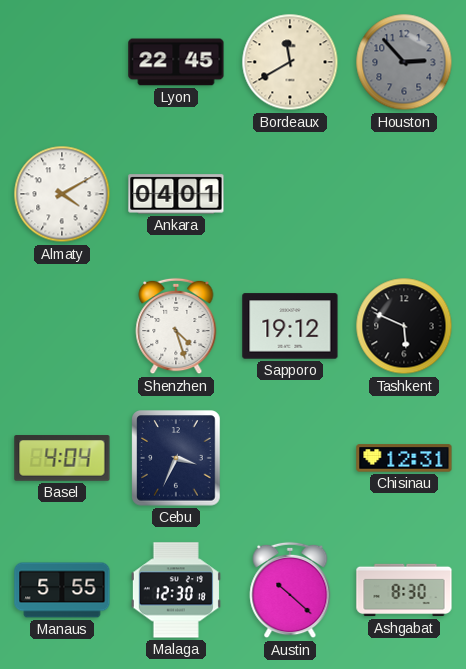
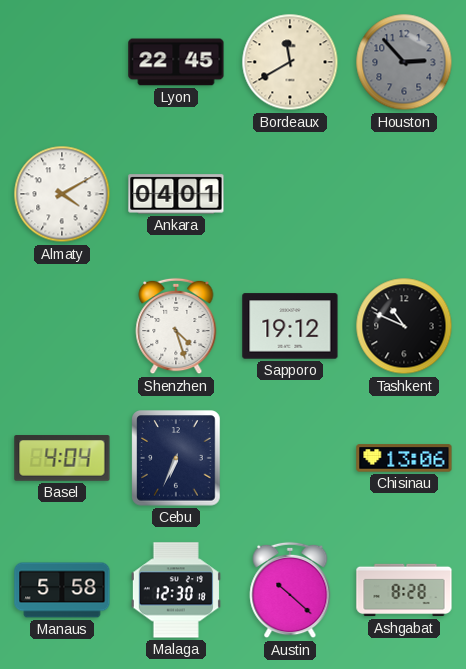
Tashkent: 5:49 -> 10:49
Cebu: 3:34 -> 6:34
Chisinau: 12:31 -> 13:06
Manaus: 5:55 -> 5:58
Ashgabat: 8:30 -> 8:28
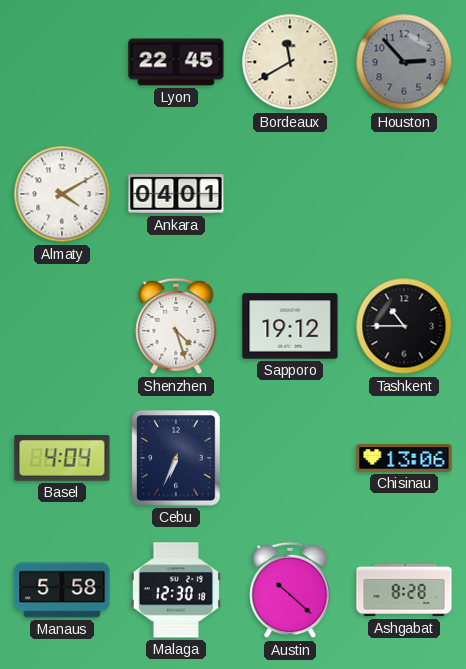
Tashkent: 10:49 -> 10:45
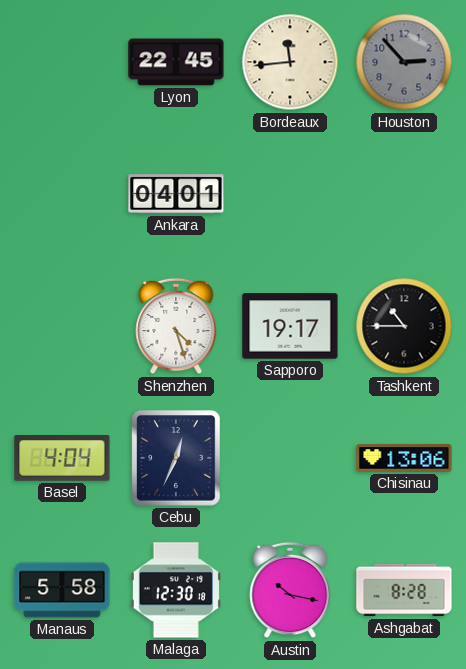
Bordeaux: 11:40 -> 11:44
Almaty: 4:10 -> none
Sapporo: 19:12 -> 19:17
Cebu: 6:34 -> 12:34
Austin: 10:22 -> 10:17
